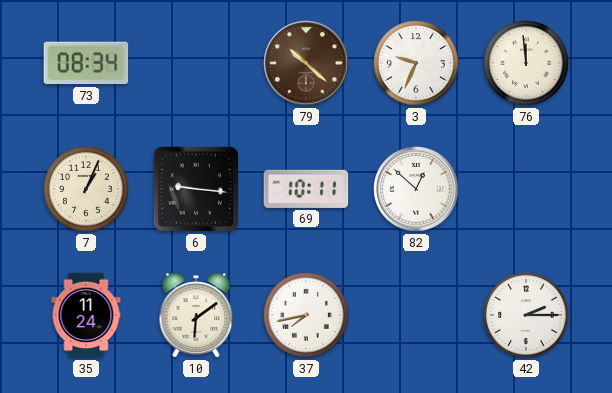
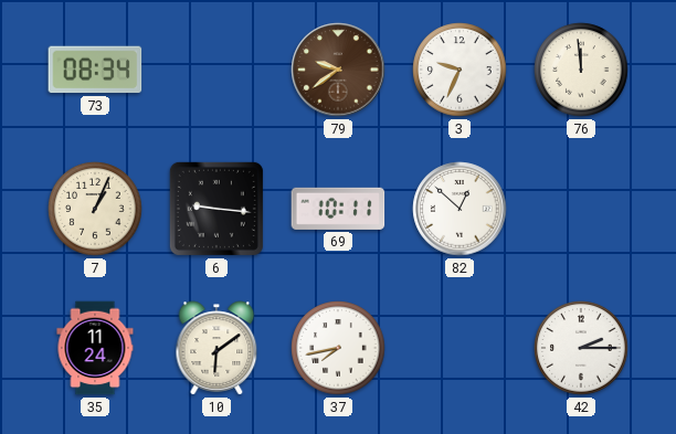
79: 10:22 -> 9:39
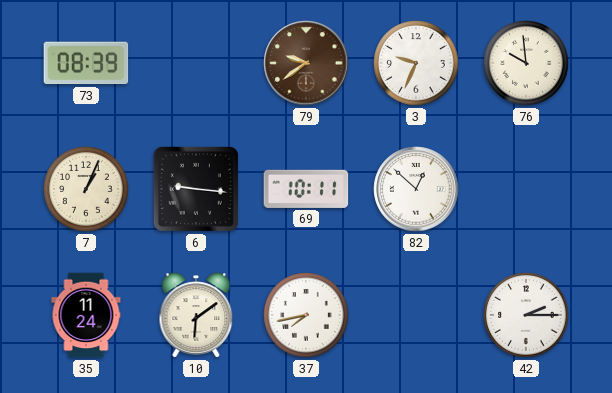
73: 08:34 -> 08:39
76: 11:59 -> 9:59
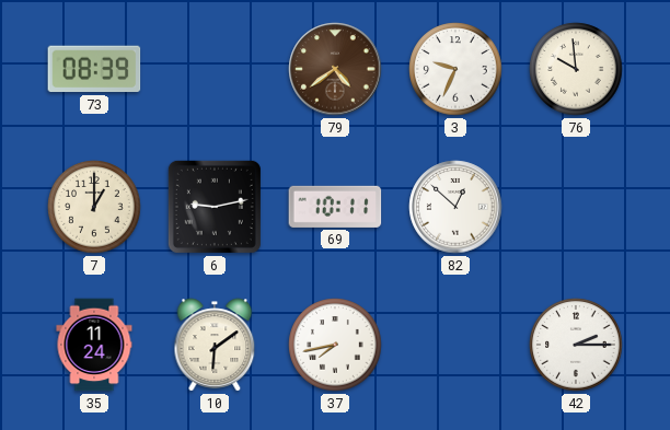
79: 9:39 -> 4:39
7: 1:04 -> 1:00
6: 9:16 -> 9:13
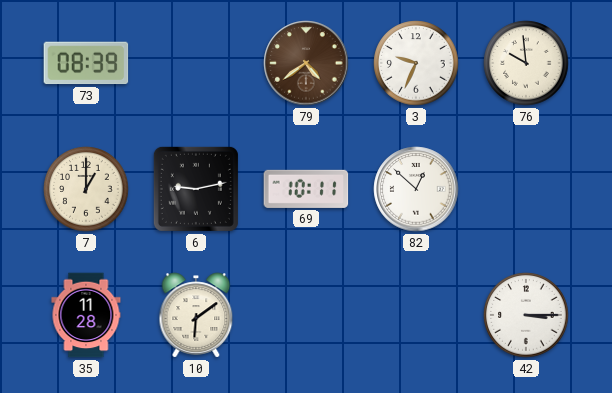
35: 11:24 -> 11:28
37: 7:43 -> none
42: 2:15 -> 3:15
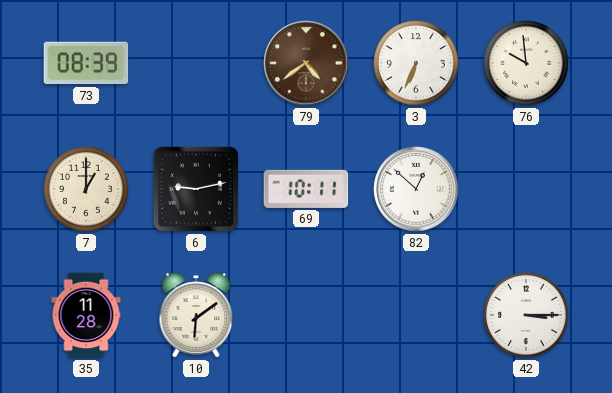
3: 9:34 -> 6:34
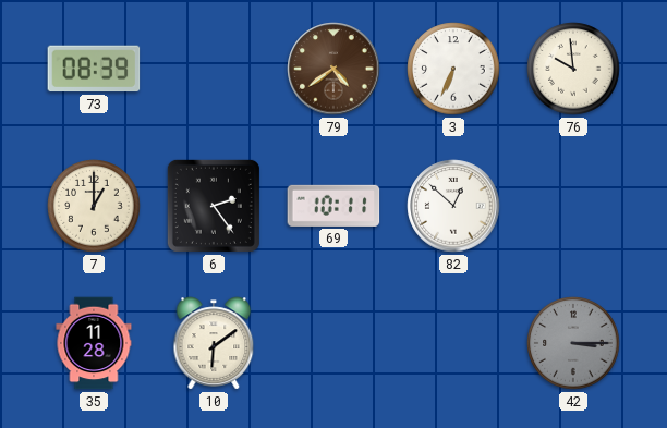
6: 9:13 -> 2:24
42 dial: white -> grey
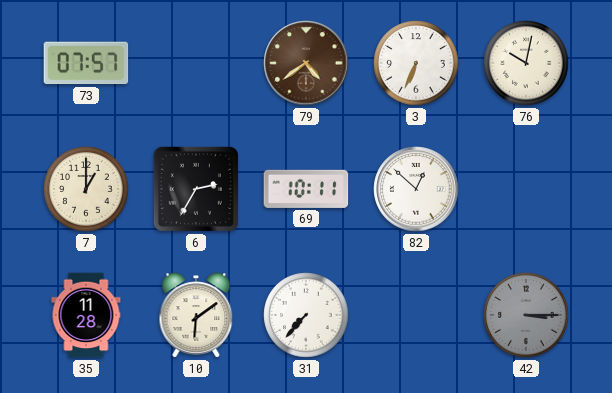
73: 08:39 -> 07:57
76: 9:59 -> 10:02
6: 2:24 -> 2:35
31: none -> 7:37
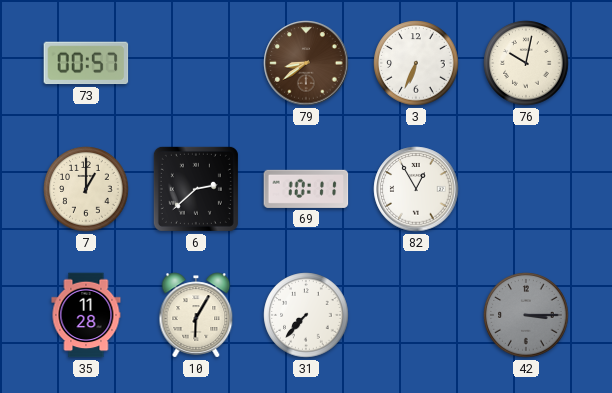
73: 07:57 -> 00:57
79: 4:39 -> 8:39
6: 2:35 -> 2:38
82: 12:52 -> 12:55
10: 6:09 -> 6:05
